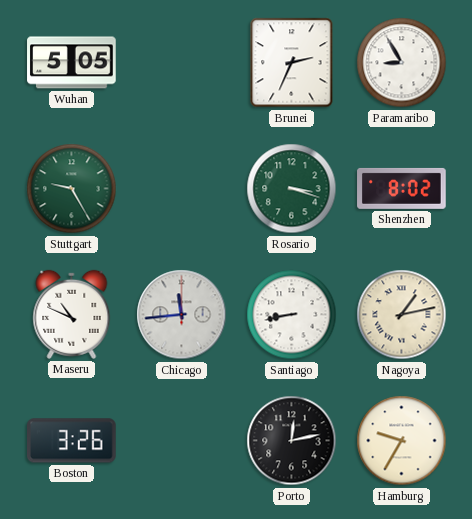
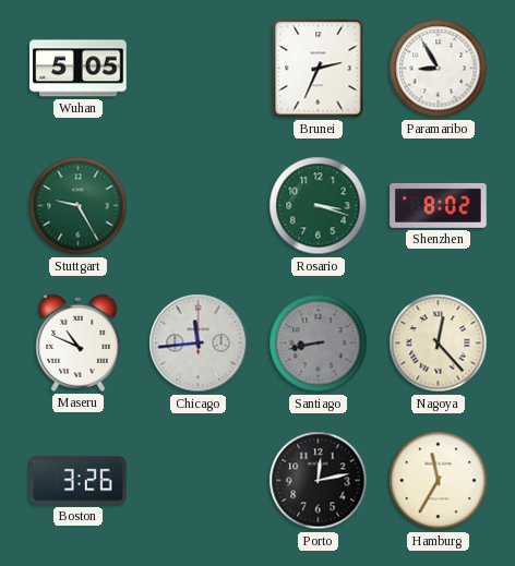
Santiago dial: white -> grey
Nagoya: 1:13 -> 12:23
Hamburg: 9:35 -> 11:35
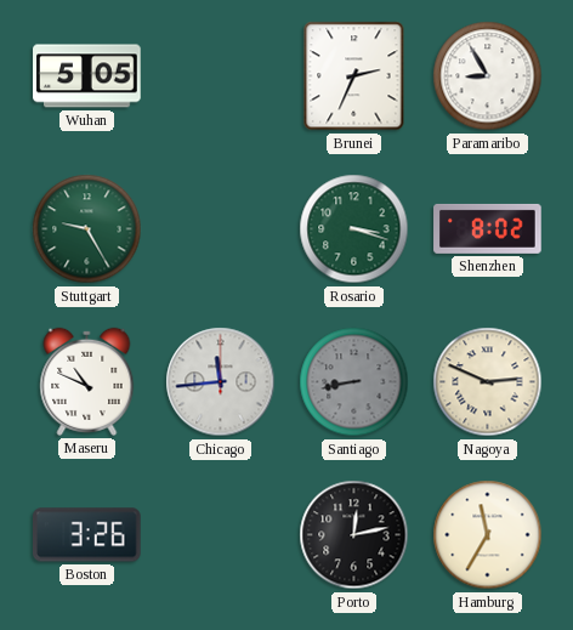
Nagoya: 12:23 -> 2:49
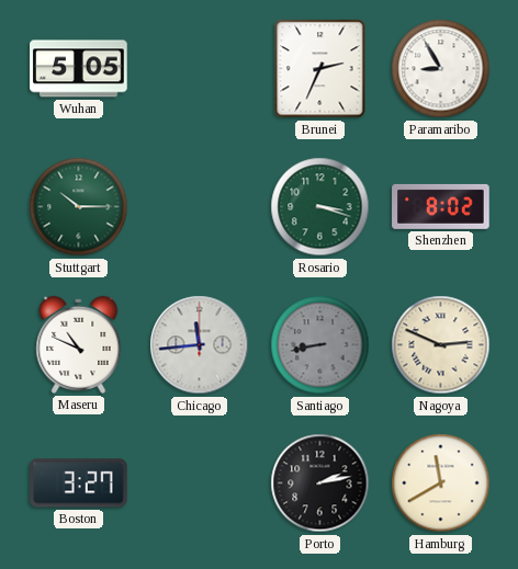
Stuttgart: 9:25 -> 10:15
Boston: 3:26 -> 3:27
Porto: 12:13 -> 2:13
Hamburg: 11:35 -> 11:40
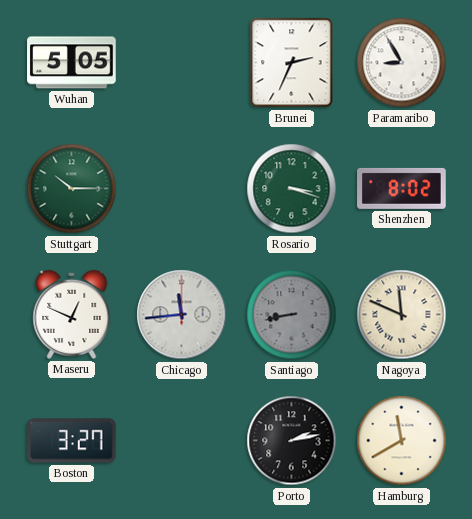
Maseru: 10:49 -> 12:49
Nagoya: 2:49 -> 11:49
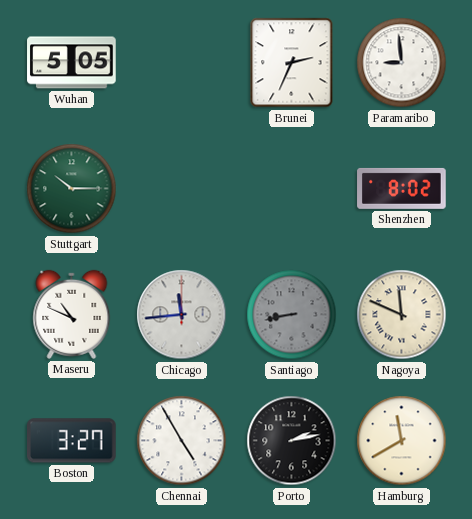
Paramaribo: 8:55 -> 8:59
Rosario: 3:18 -> none
Maseru: 12:49 -> 10:49
Chennai: none -> 4:55
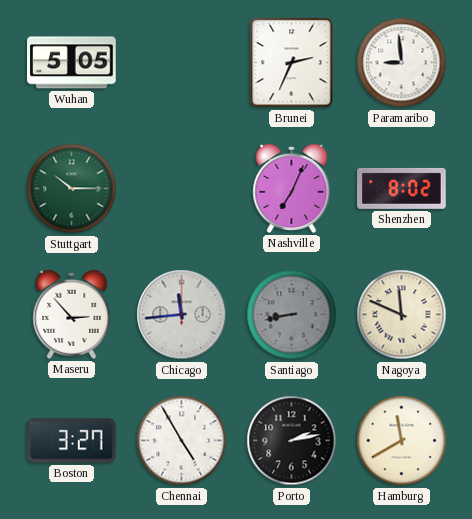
Nashville: none -> 7:04
Maseru: 10:49 -> 2:53
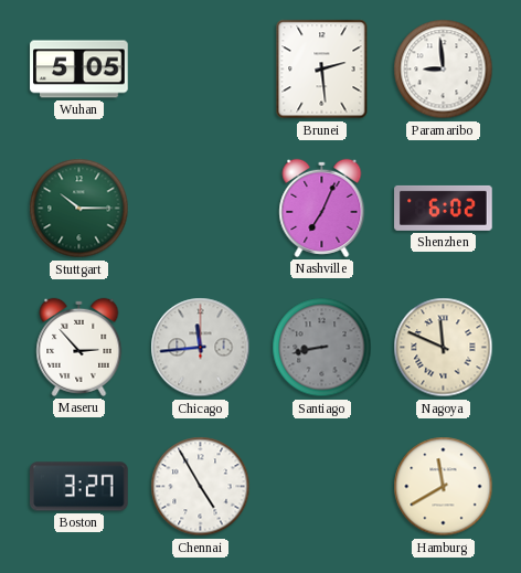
Brunei: 2:34 -> 2:29
Shenzhen: 8:02 -> 6:02
Porto: 2:13 -> none
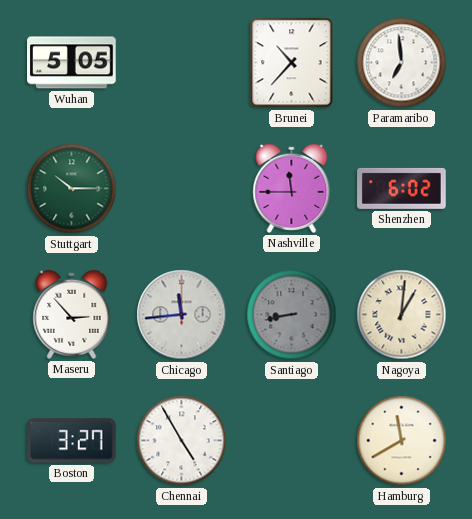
Brunei: 2:29 -> 10:37
Paramaribo: 8:59 -> 6:59
Nashville: 7:04 -> 11:45
Nagoya: 11:49 -> 1:01
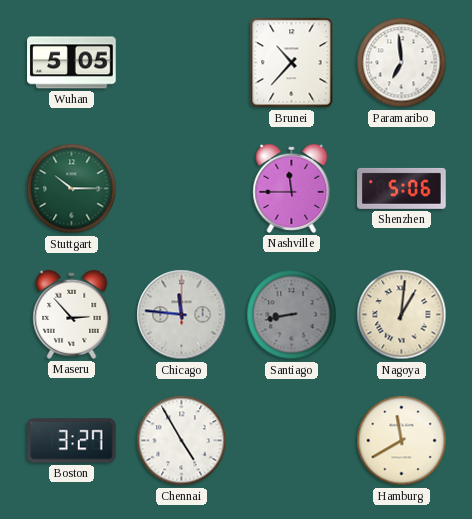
Shenzhen: 6:02 -> 5:06
Chicago: 11:44 -> 11:46
